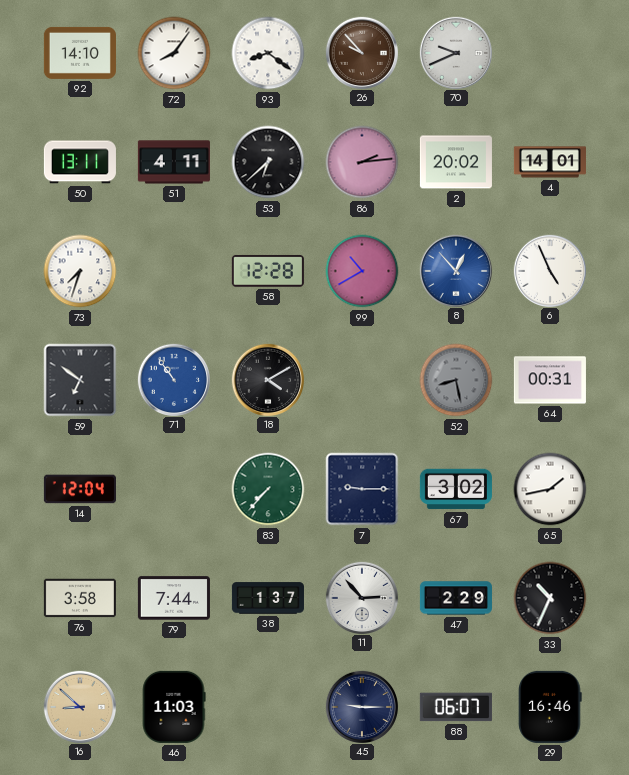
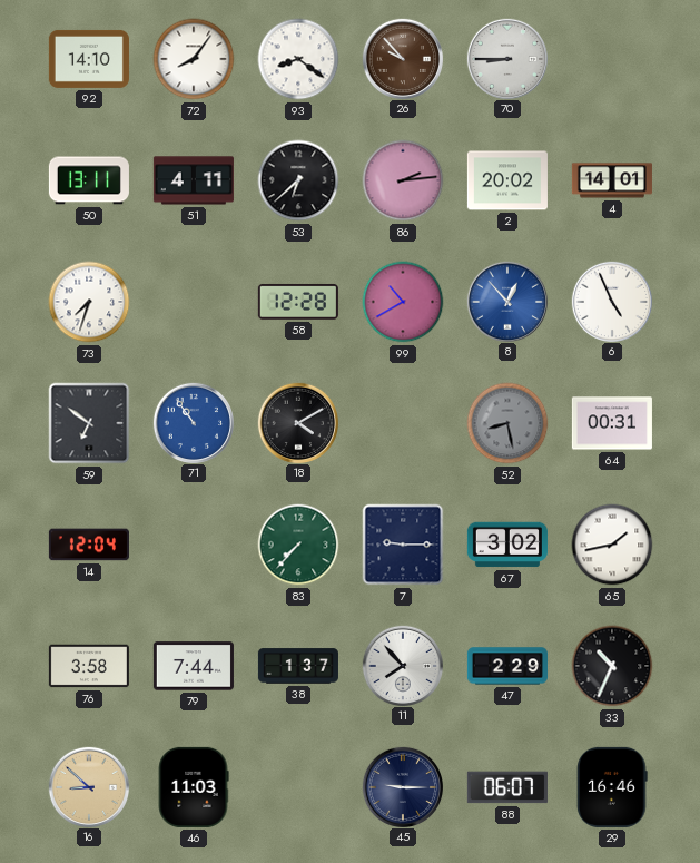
70: 9:41 -> 8:45
11: 2:53 -> 7:53
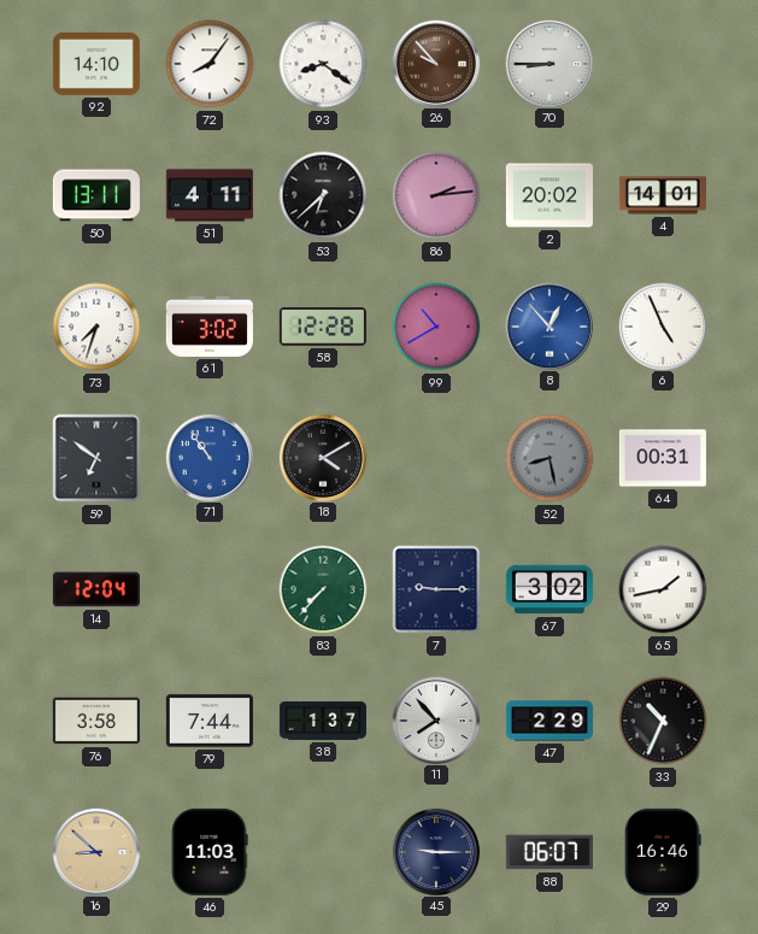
61: none -> 3:02
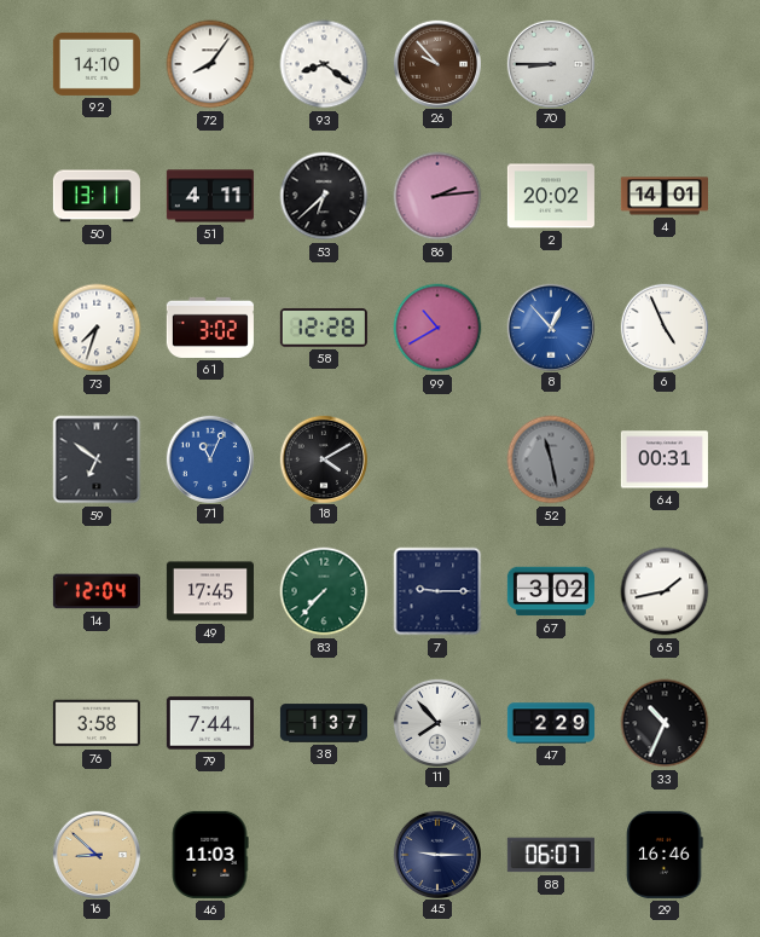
71: 10:54 -> 11:04
52: 8:28 -> 11:28
49: none -> 17:45
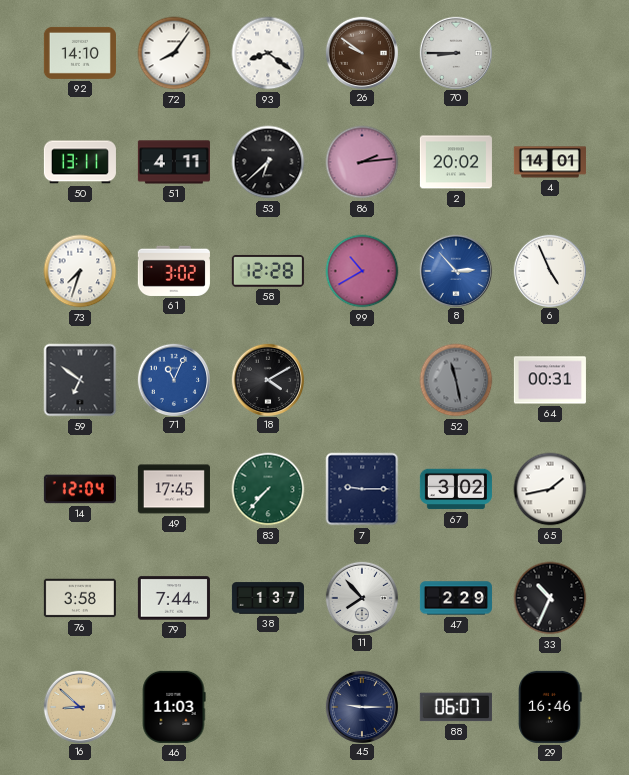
26: 9:53 -> 9:51
8: 12:53 -> 2:53
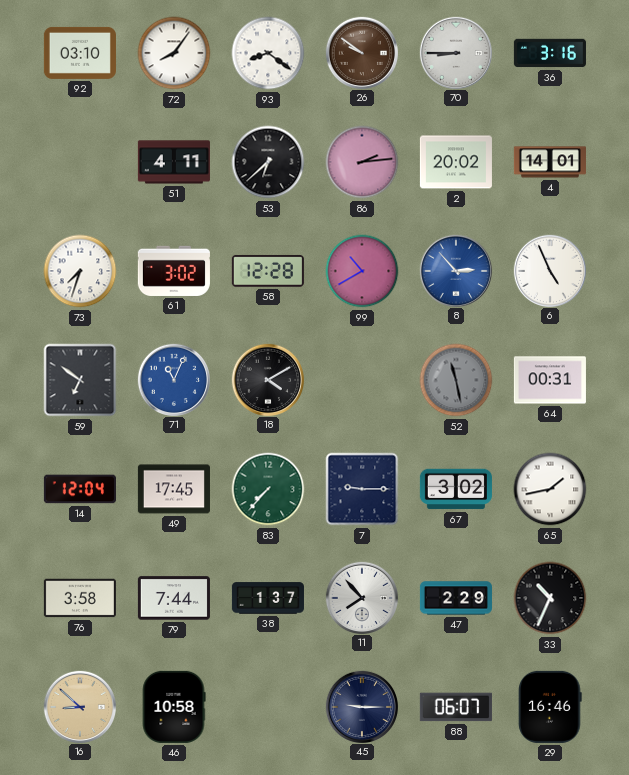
92: 14:10 -> 03:10
36: none -> 3:16
50: 13:11 -> none
46: 11:03 -> 10:58
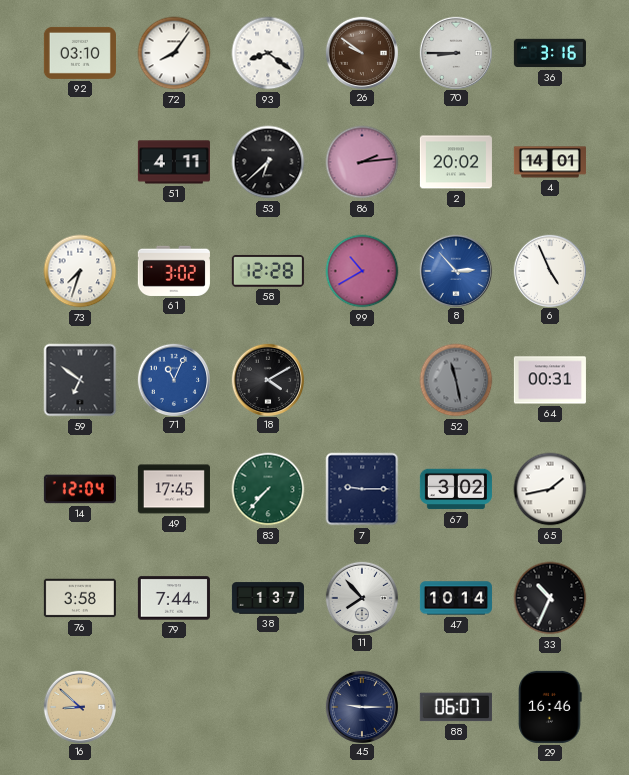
47: 2:29 -> 10:14
46: 10:58 -> none
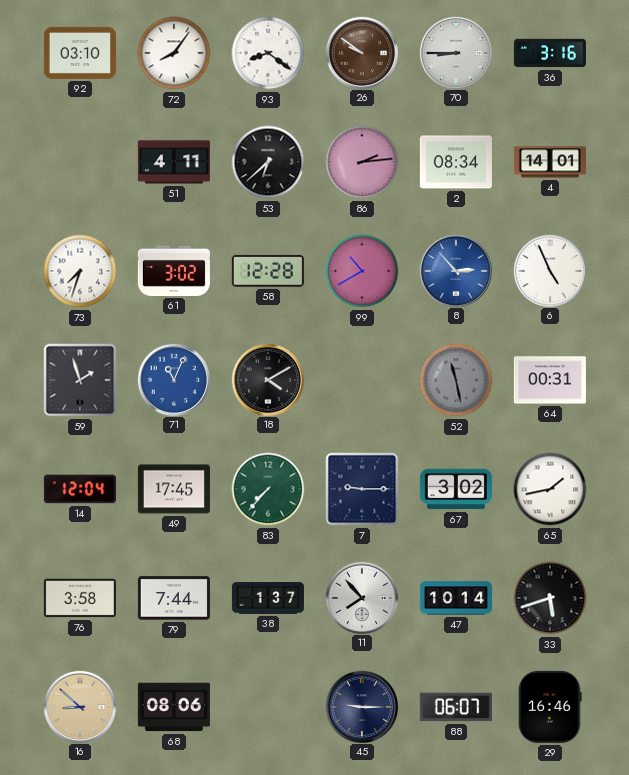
2: 20:02 -> 08:34
59: 6:51 -> 1:57
33: 10:34 -> 5:42
68: none -> 08:06
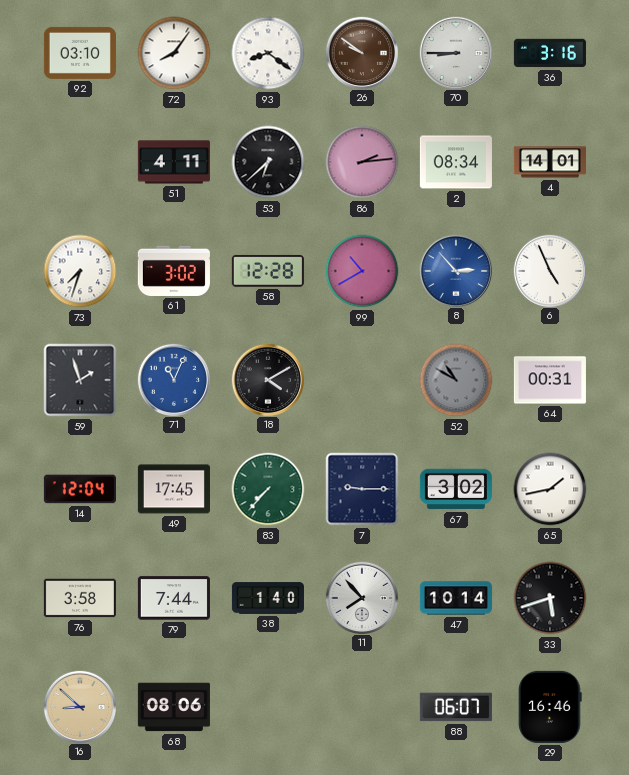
52: 11:28 -> 10:50
38: 1:37 -> 1:40
45: 9:15 -> none
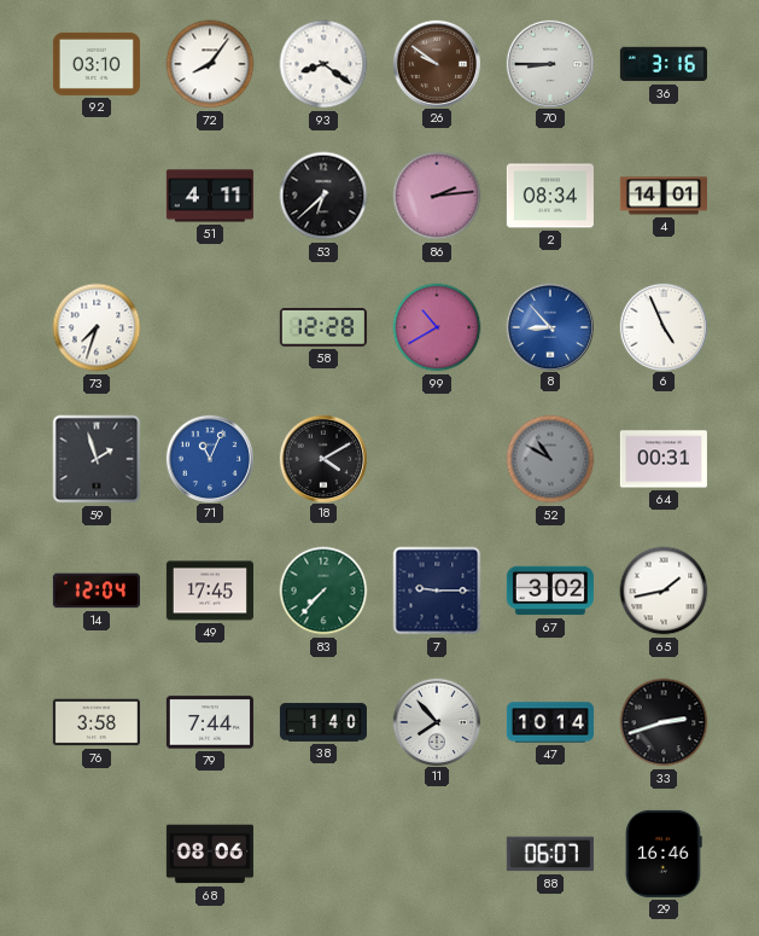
61: 3:02 -> none
8: 2:53 -> 8:53
33: 5:42 -> 2:42
16: 8:52 -> none
